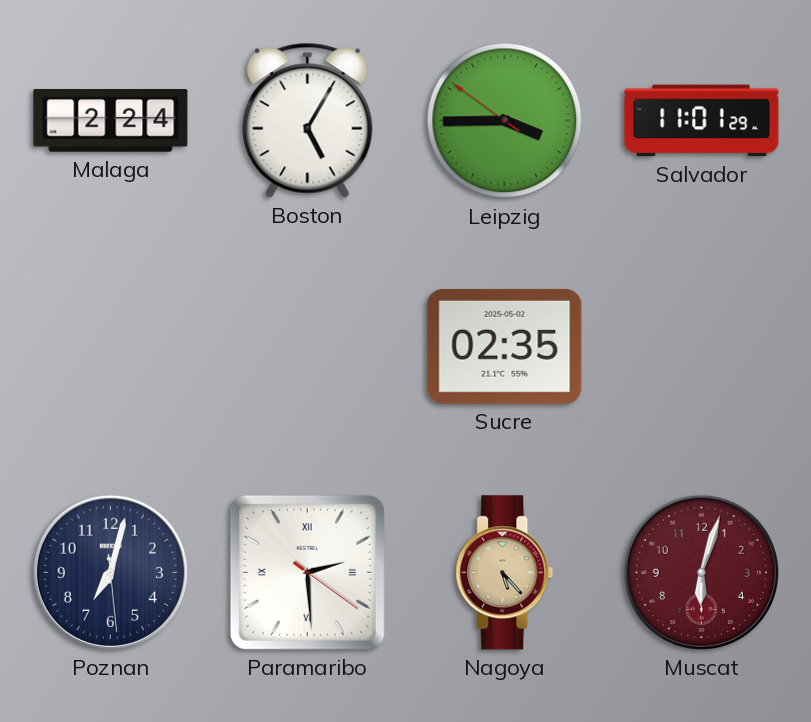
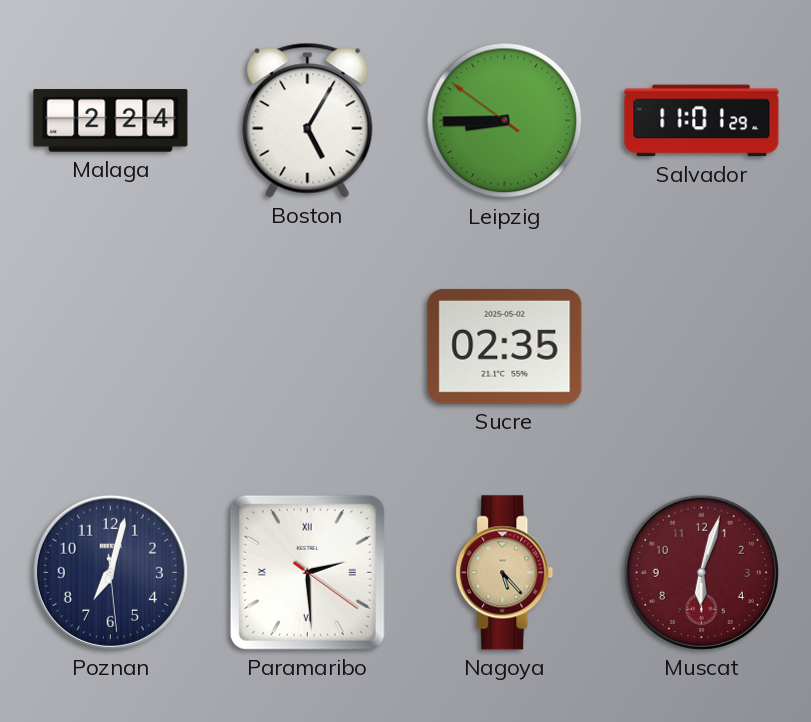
Leipzig: 3:44 -> 8:44
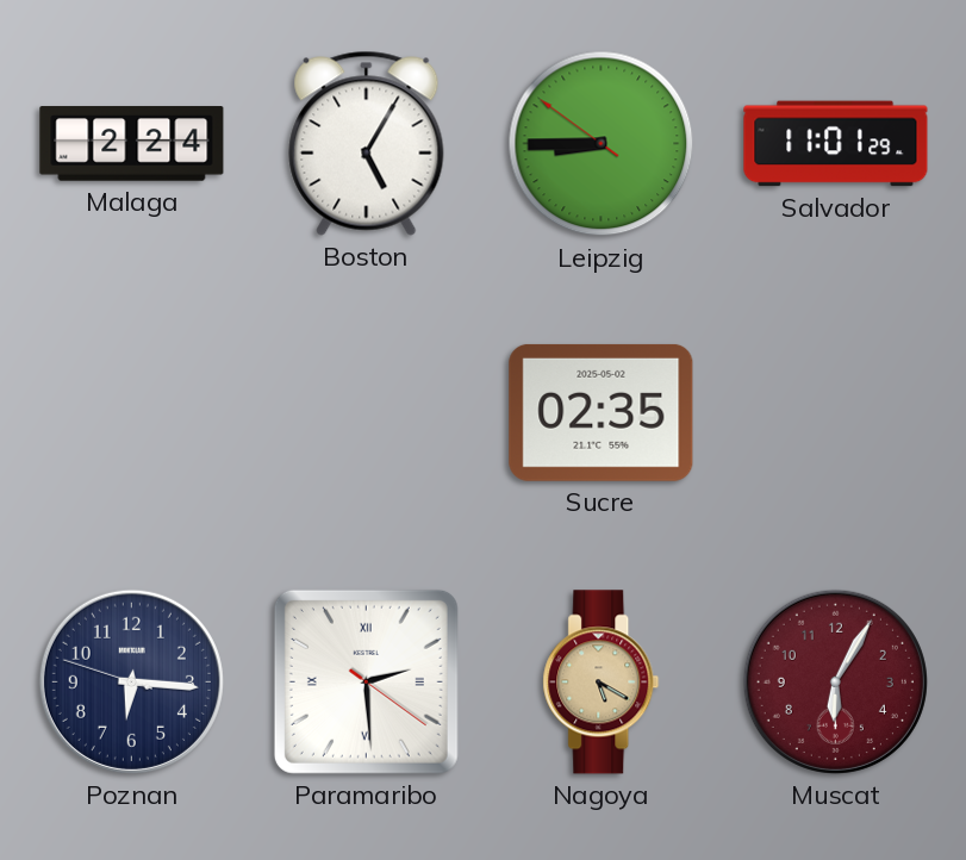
Poznan: 7:02 -> 6:15
Nagoya: 5:23 -> 5:20
Muscat: 6:03 -> 6:05
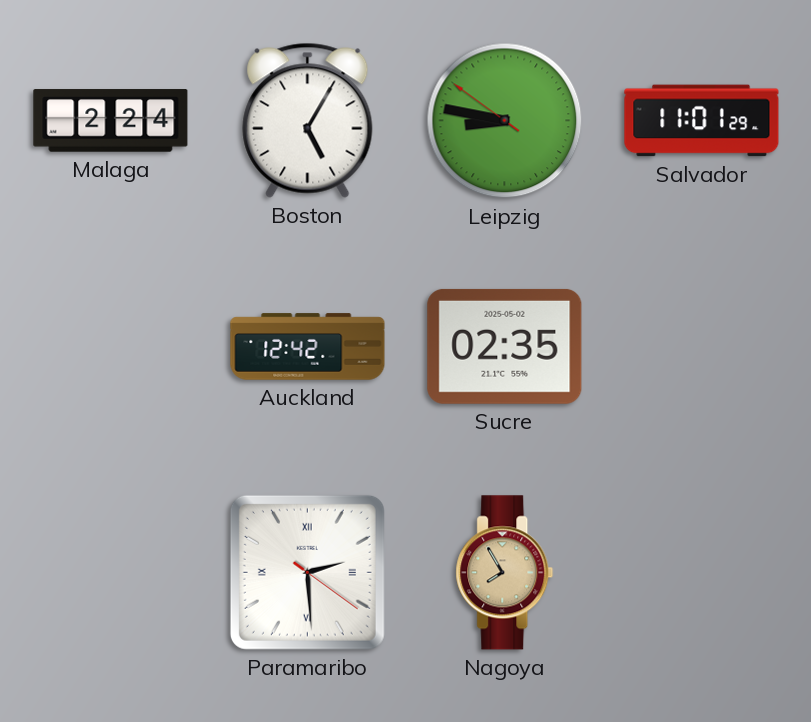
Leipzig: 8:44 -> 8:46
Auckland: none -> 12:42
Poznan: 6:15 -> none
Nagoya: 5:20 -> 7:55
Muscat: 6:05 -> none
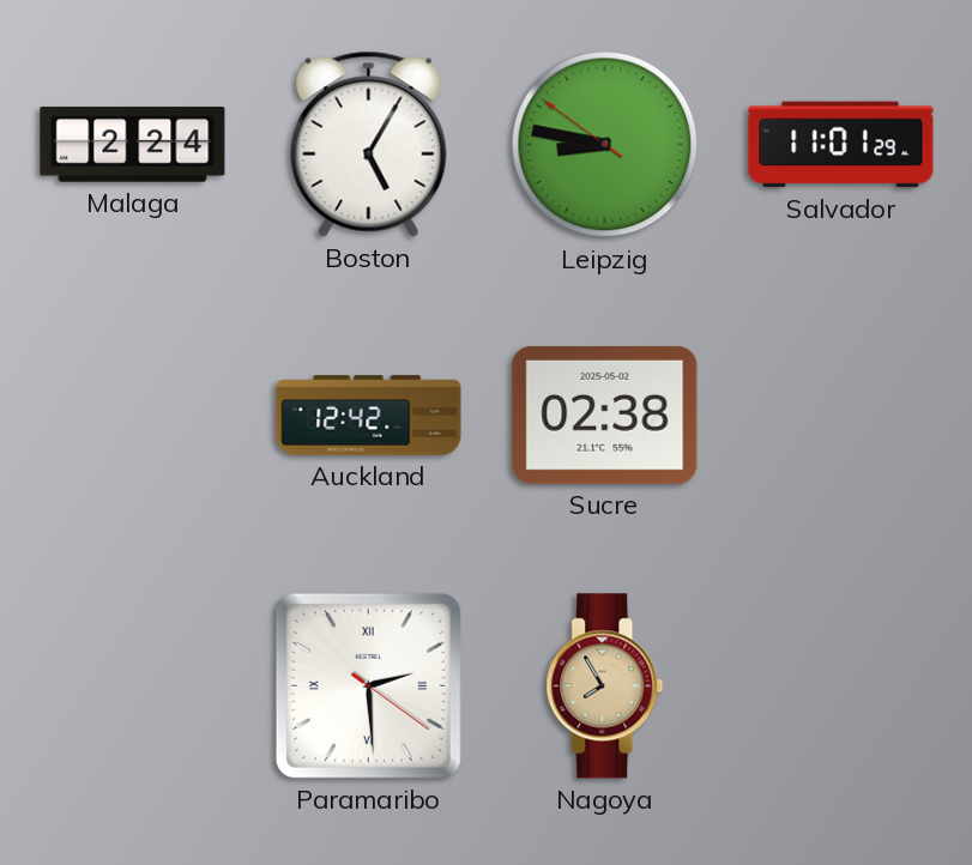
Sucre: 02:35 -> 02:38
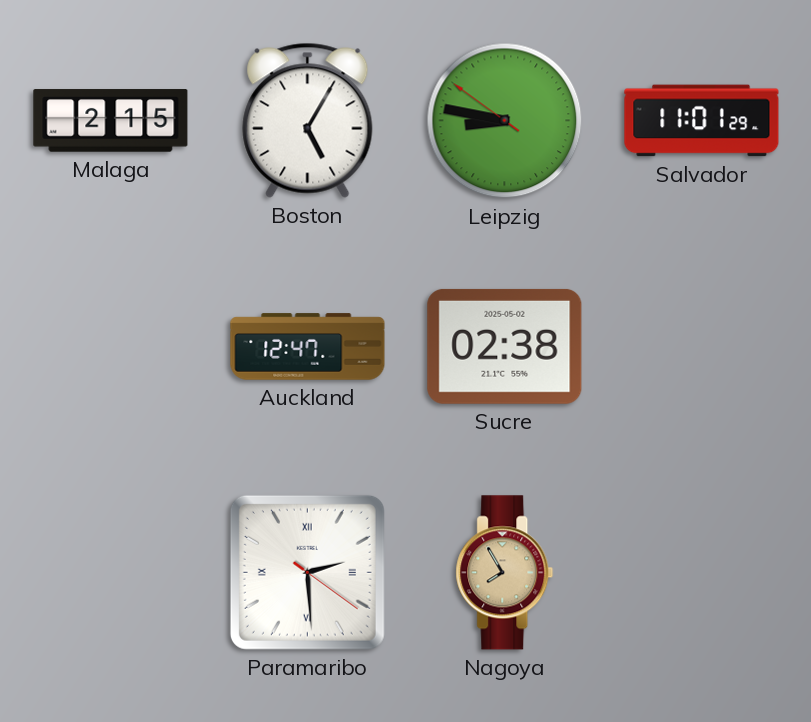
Malaga: 2:24 -> 2:15
Auckland: 12:42 -> 12:47
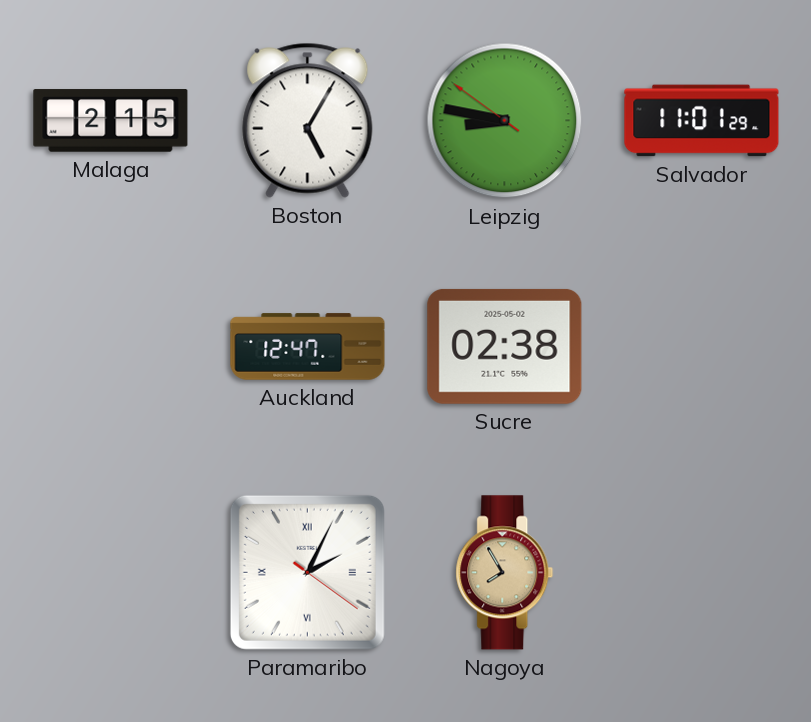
Paramaribo: 2:29 -> 2:04
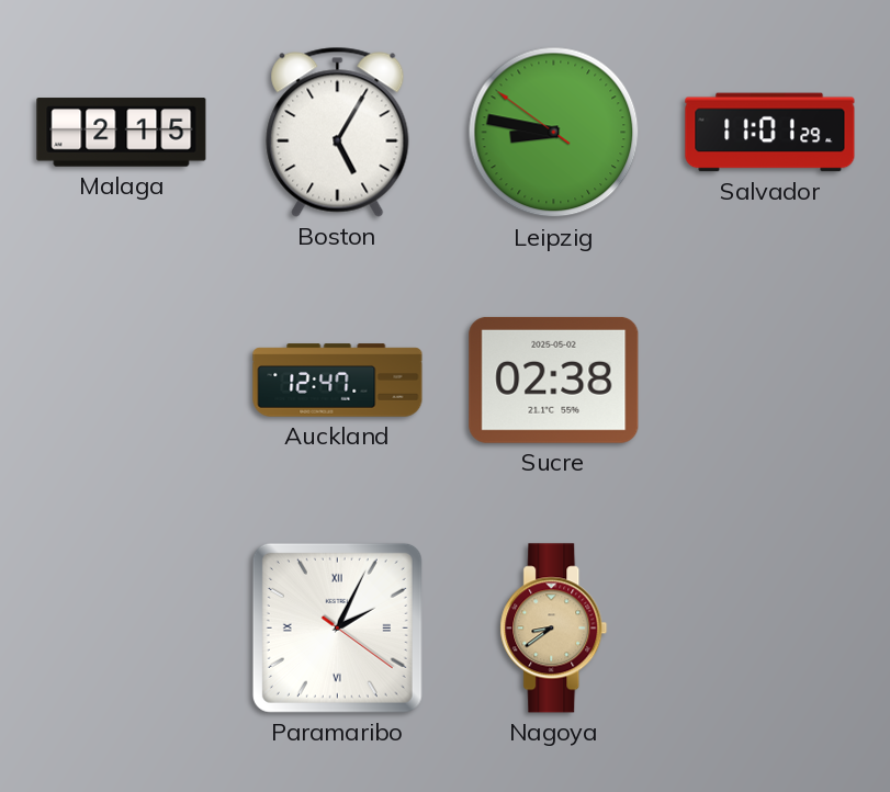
Nagoya: 7:55 -> 8:39
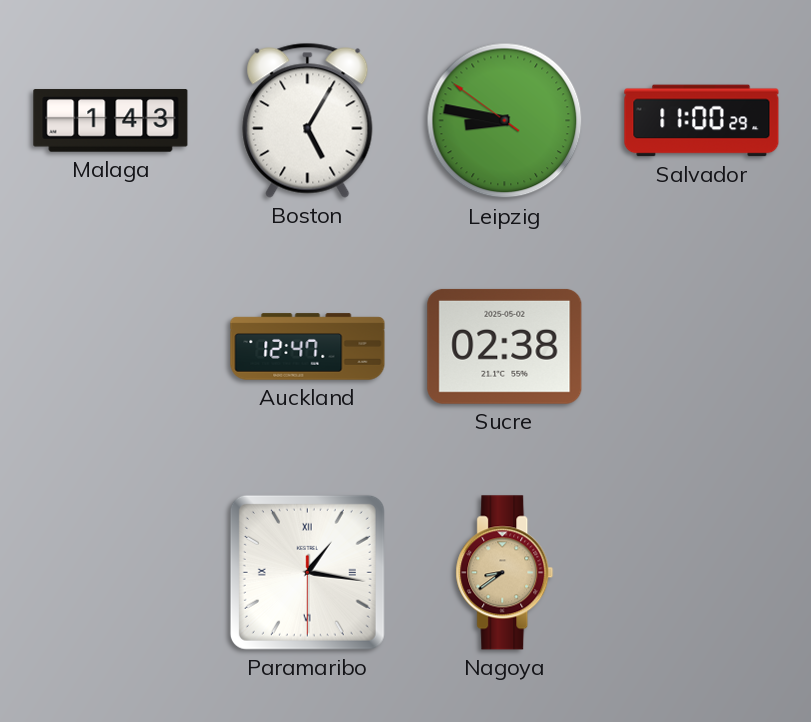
Malaga: 2:15 -> 1:43
Salvador: 11:01 -> 11:00
Paramaribo: 2:04 -> 1:16
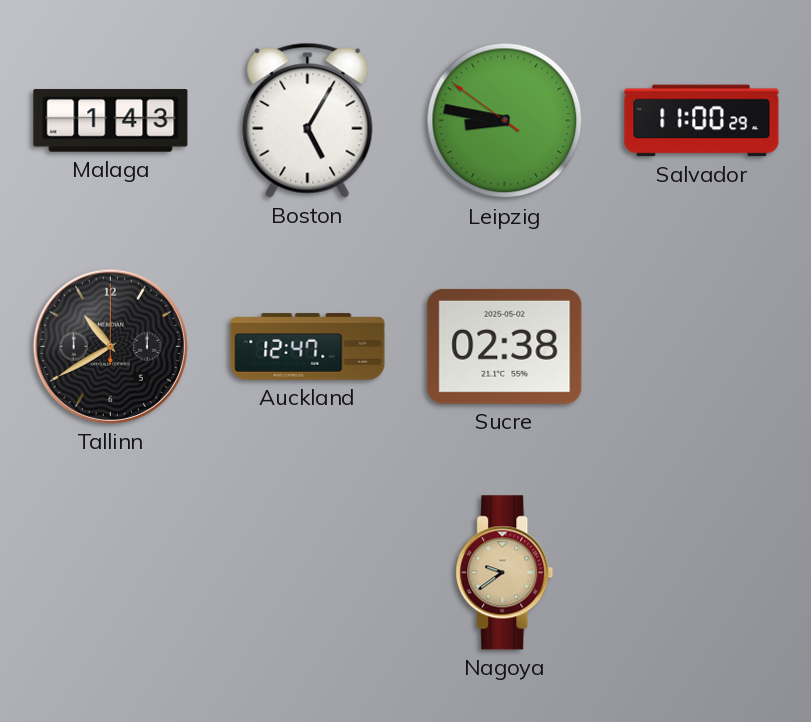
Tallinn: none -> 10:40
Paramaribo: 1:16 -> none
Nagoya: 8:39 -> 9:39
